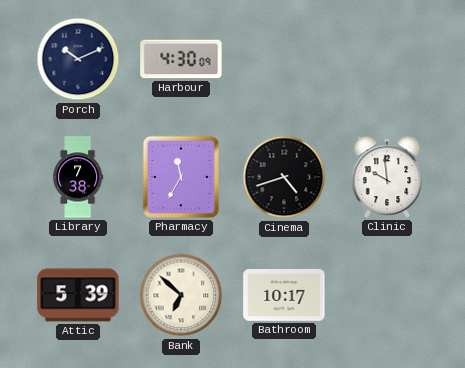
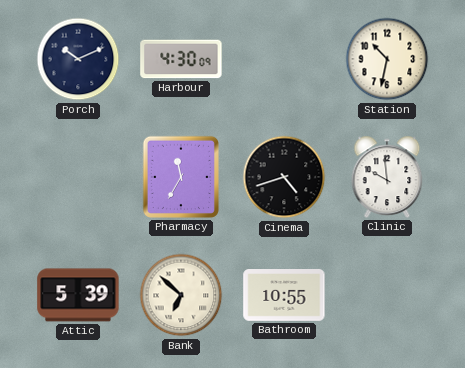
Station: none -> 10:32
Library: 7:38 -> none
Bathroom: 10:17 -> 10:55
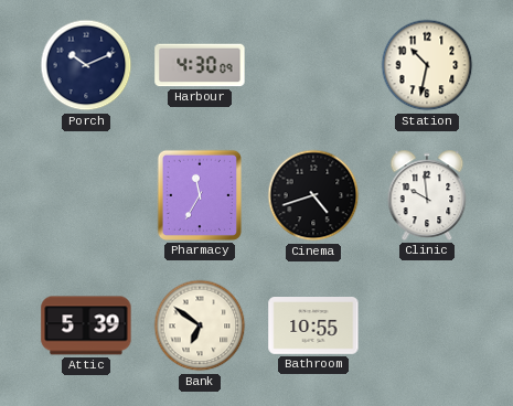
Bank: 6:52 -> 6:51
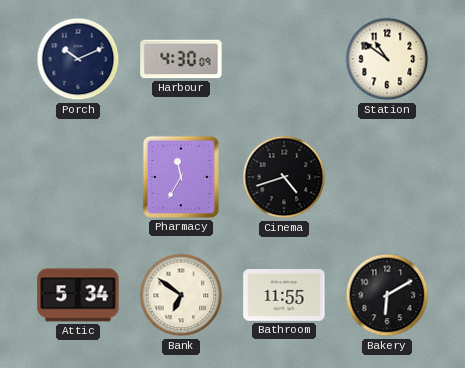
Station: 10:32 -> 10:51
Clinic: 9:59 -> none
Attic: 5:39 -> 5:34
Bathroom: 10:55 -> 11:55
Bakery: none -> 6:10
